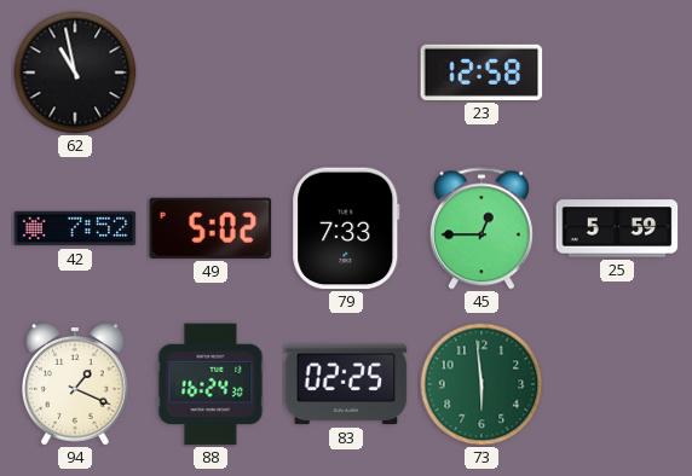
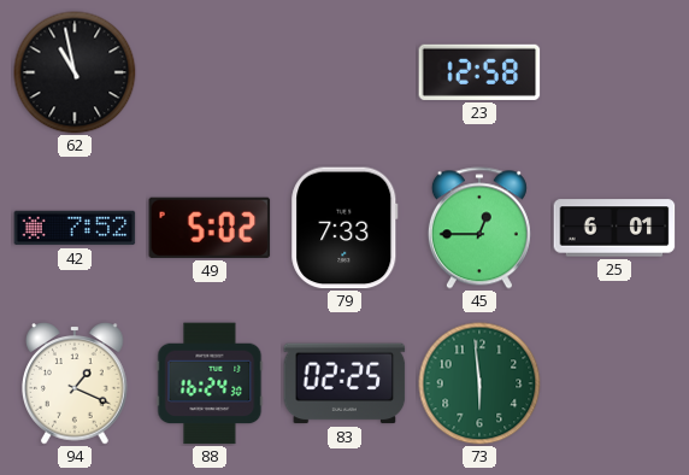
25: 5:59 -> 6:01
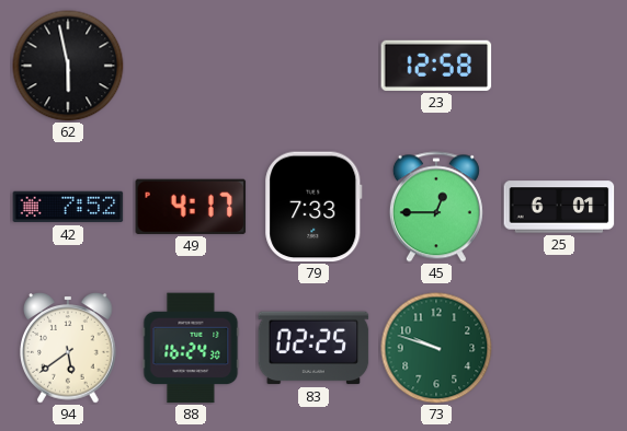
62: 10:58 -> 5:58
49: 5:02 -> 4:17
94: 1:19 -> 5:39
73: 5:59 -> 9:48
